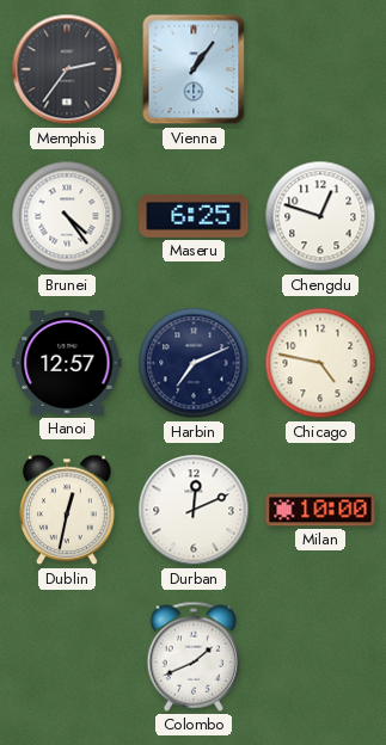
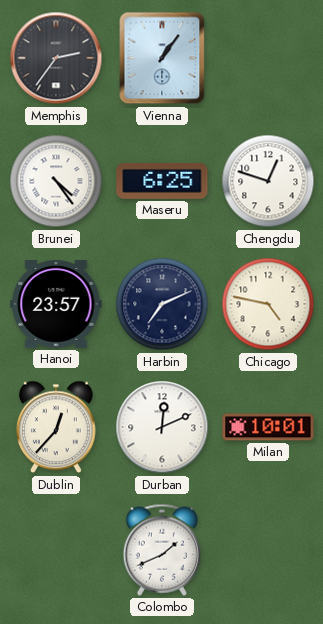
Hanoi: 12:57 -> 23:57
Dublin: 12:32 -> 12:37
Milan: 10:00 -> 10:01
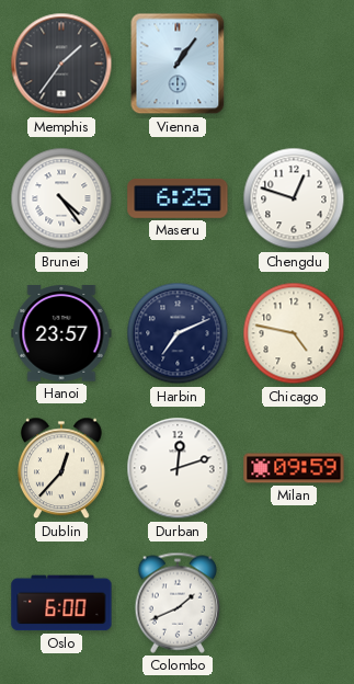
Memphis: 2:36 -> 1:36
Durban: 12:11 -> 12:12
Milan: 10:01 -> 09:59
Oslo: none -> 6:00
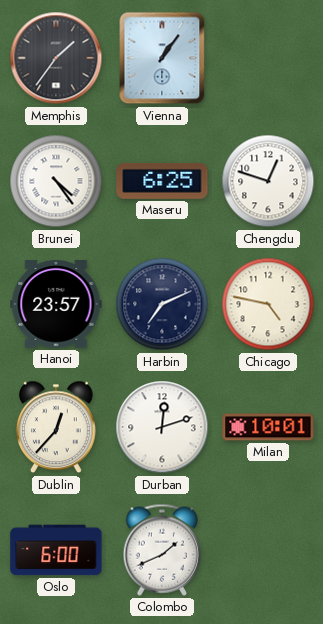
Milan: 09:59 -> 10:01
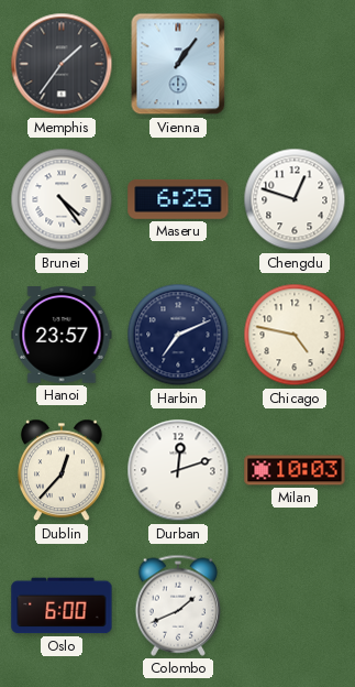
Milan: 10:01 -> 10:03
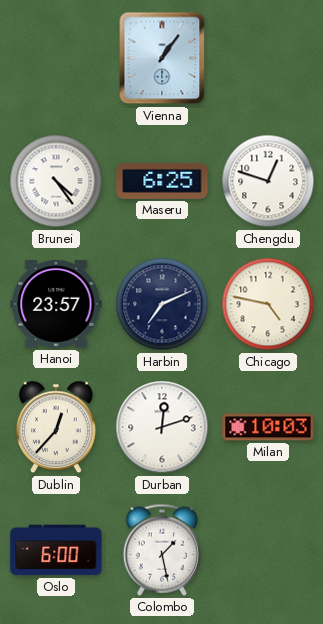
Memphis: 1:36 -> none
Colombo: 1:41 -> 1:28
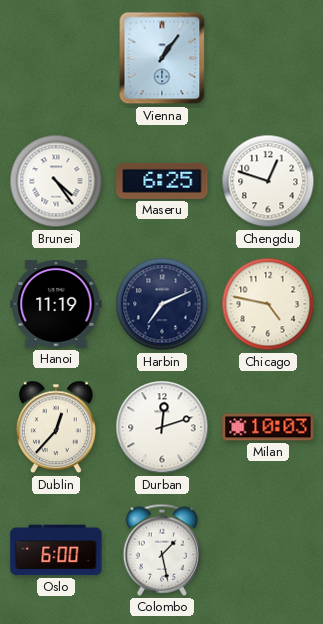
Hanoi: 23:57 -> 11:19
